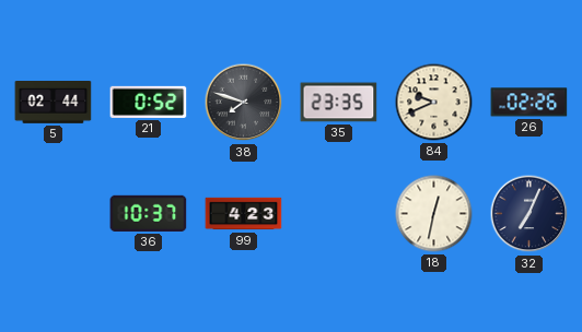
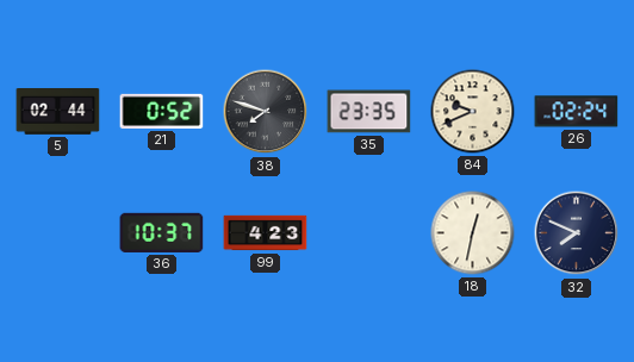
26: 02:26 -> 02:24
32: 7:04 -> 7:49
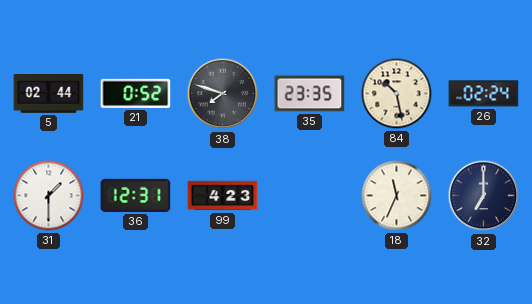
84: 9:41 -> 10:28
31: none -> 1:30
36: 10:37 -> 12:31
18: 12:32 -> 11:34
32: 7:49 -> 7:00
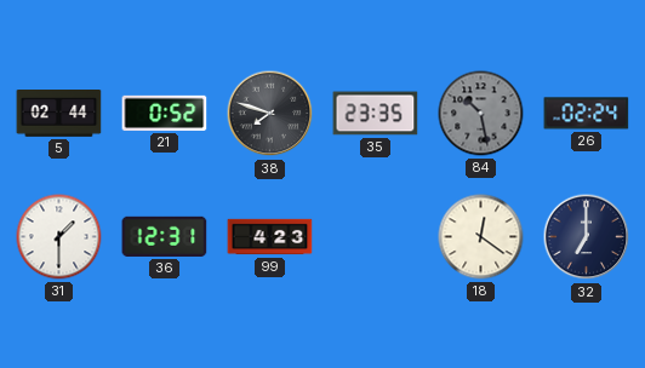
84 dial: cream -> grey
18: 11:34 -> 12:21
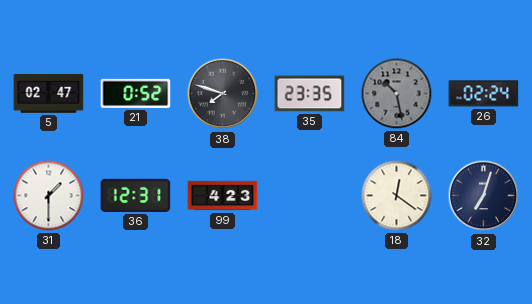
5: 02:44 -> 02:47
32: 7:00 -> 7:03
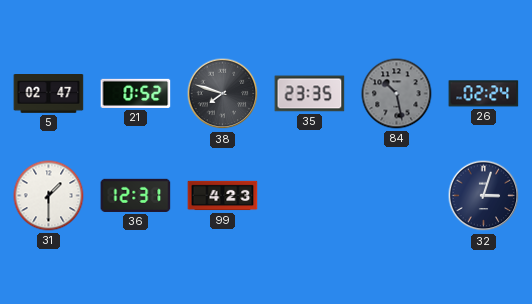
18: 12:21 -> none
32: 7:03 -> 3:03
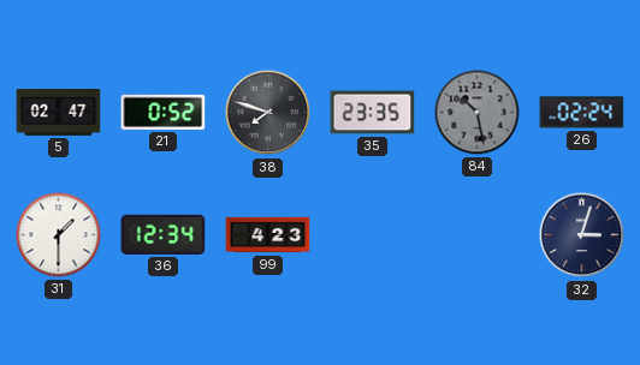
36: 12:31 -> 12:34
